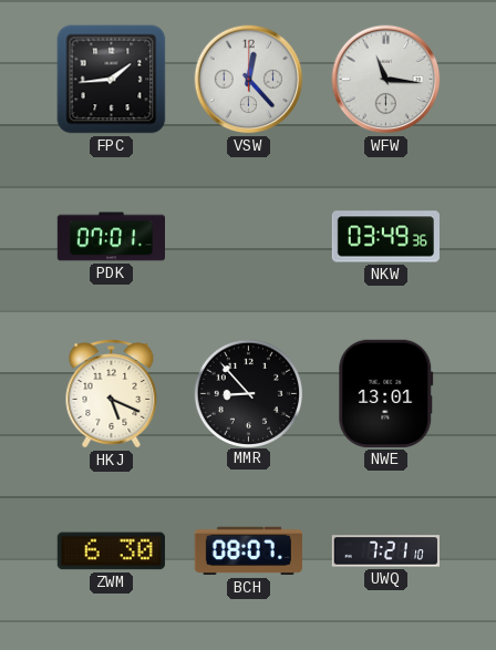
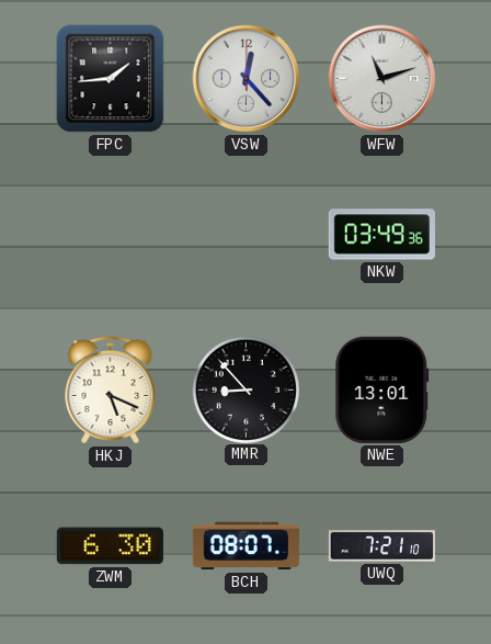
WFW: 11:16 -> 11:12
PDK: 07:01 -> none
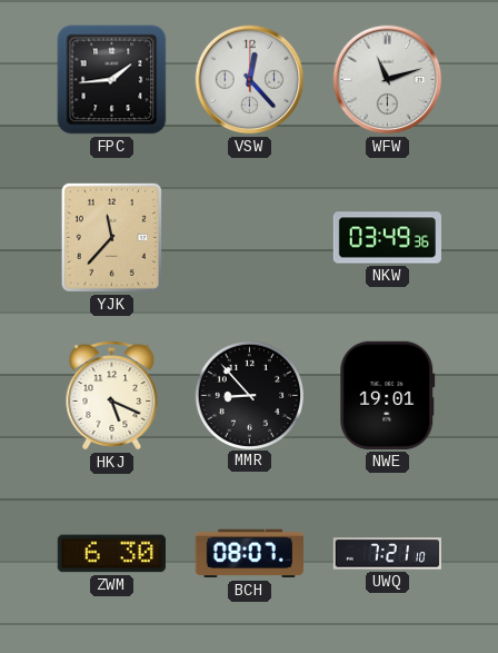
YJK: none -> 11:37
NWE: 13:01 -> 19:01
